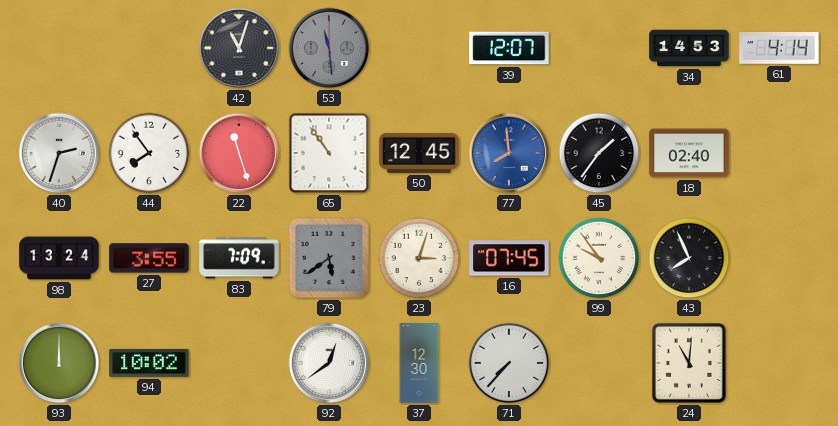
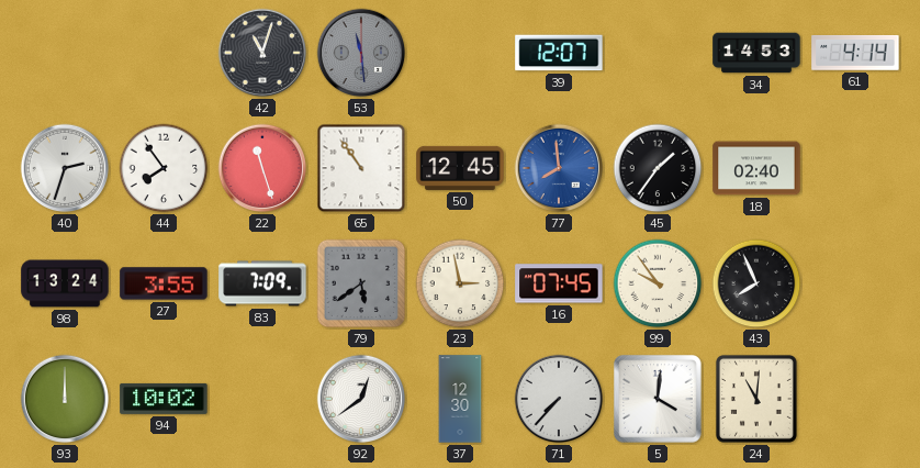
23: 3:03 -> 2:58
5: none -> 4:01
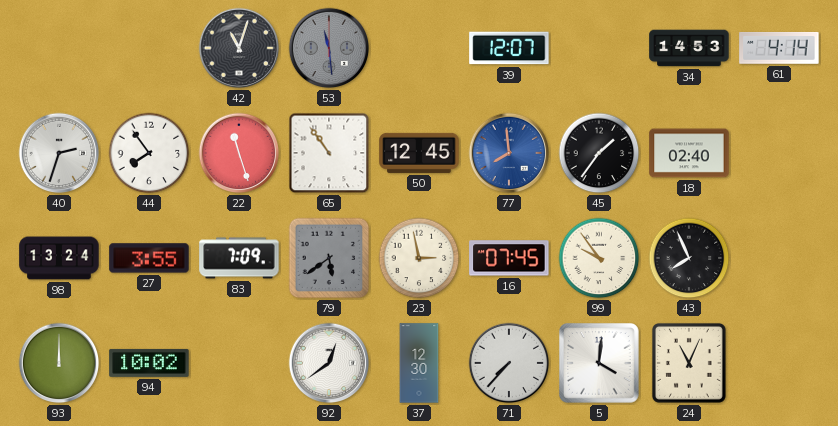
24: 11:01 -> 11:04
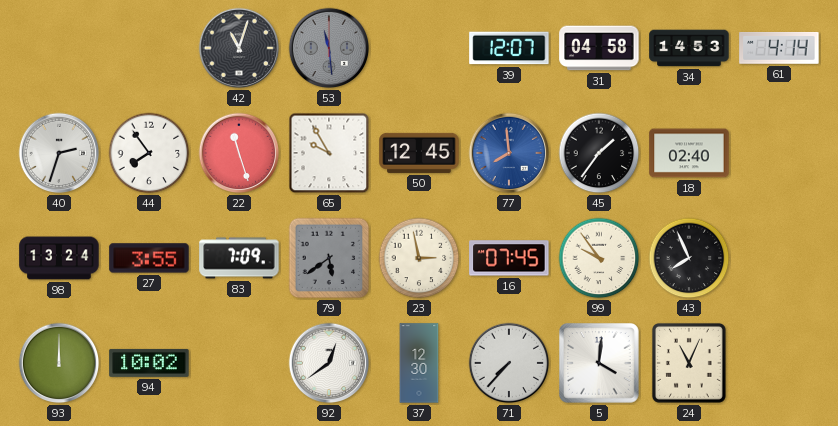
31: none -> 04:58
65: 10:54 -> 9:55
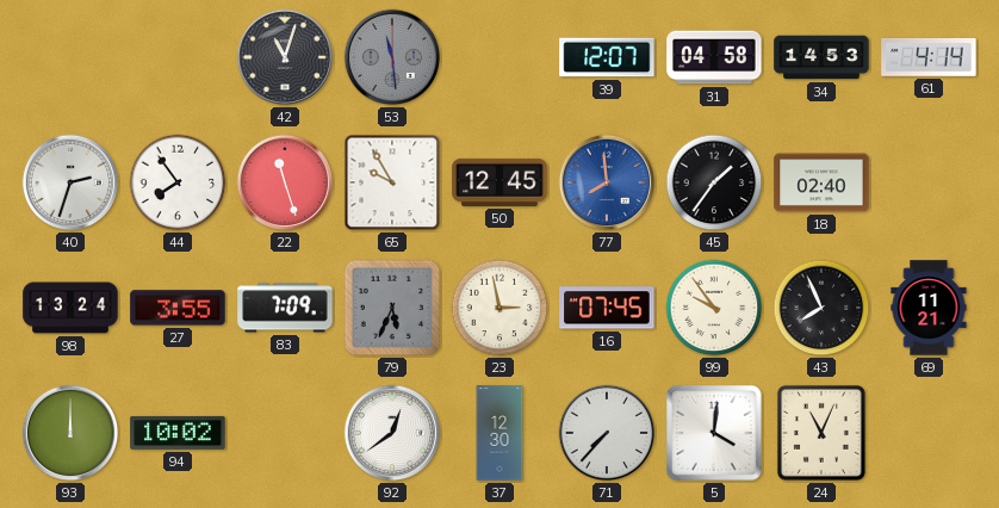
79: 5:39 -> 5:34
69: none -> 11:21
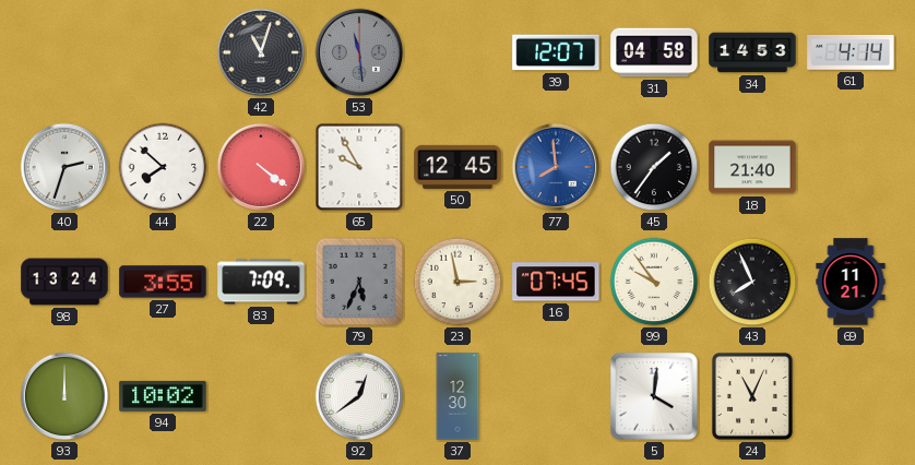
44: 7:54 -> 7:52
22: 11:27 -> 4:21
18: 02:40 -> 21:40
71: 7:37 -> none
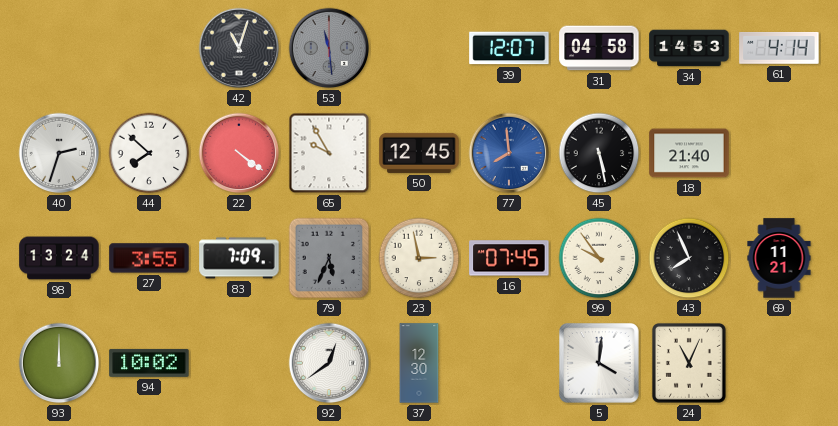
45: 1:36 -> 5:28
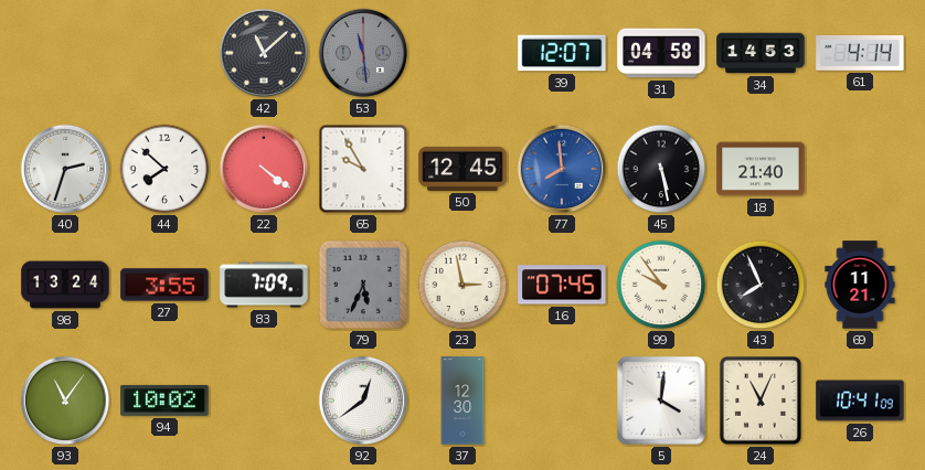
42: 11:03 -> 11:08
93: 12:00 -> 11:06
26: none -> 10:41
